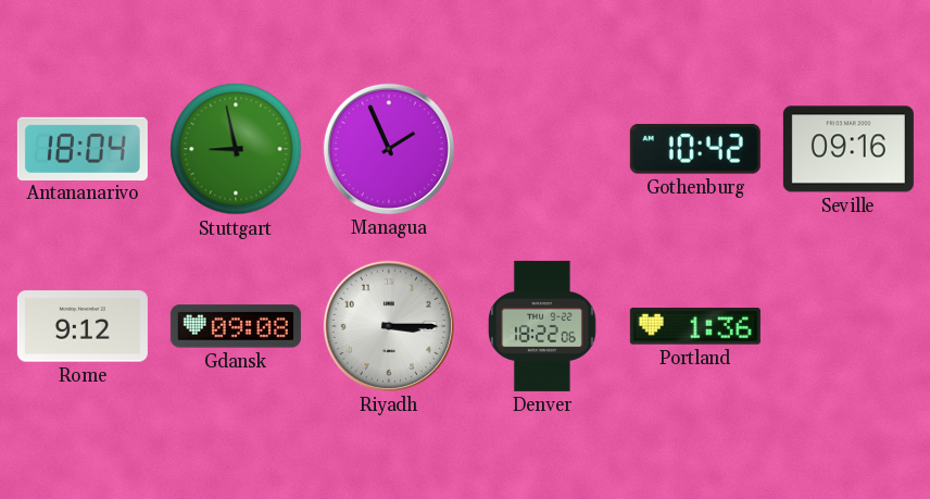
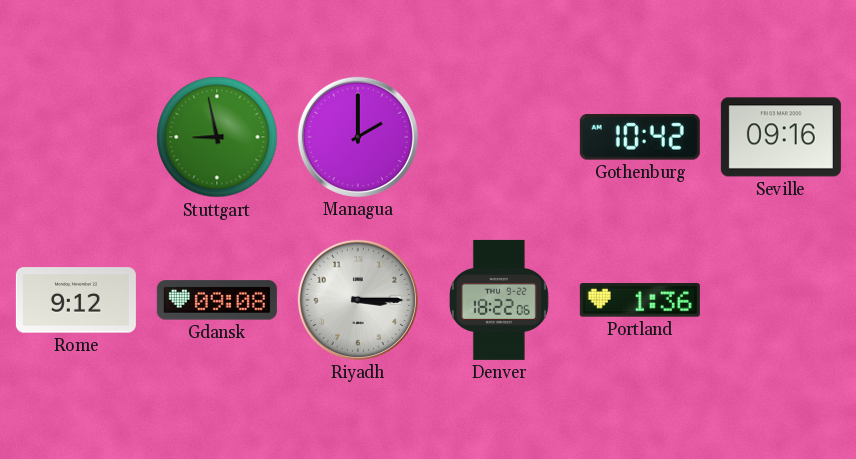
Antananarivo: 18:04 -> none
Managua: 1:56 -> 2:00
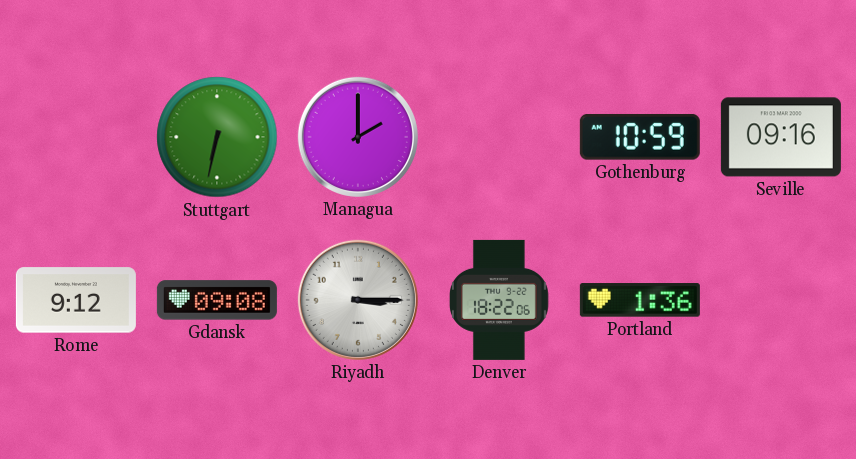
Stuttgart: 8:58 -> 6:32
Gothenburg: 10:42 -> 10:59
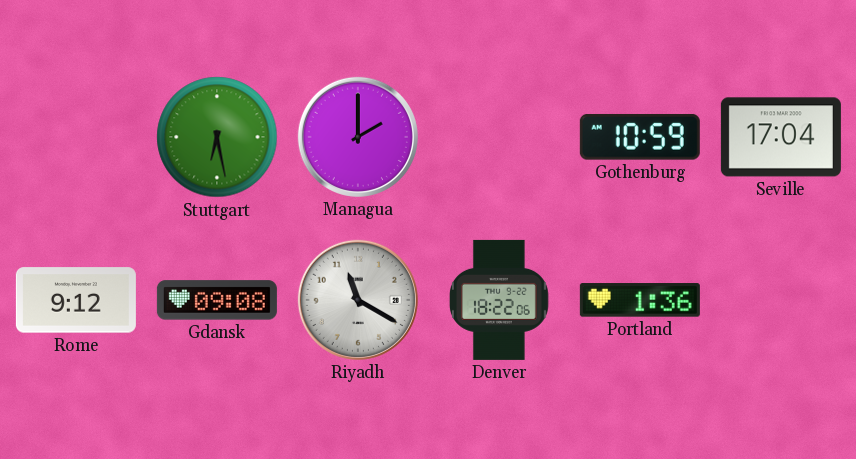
Stuttgart: 6:32 -> 6:28
Seville: 09:16 -> 17:04
Riyadh: 3:15 -> 11:20
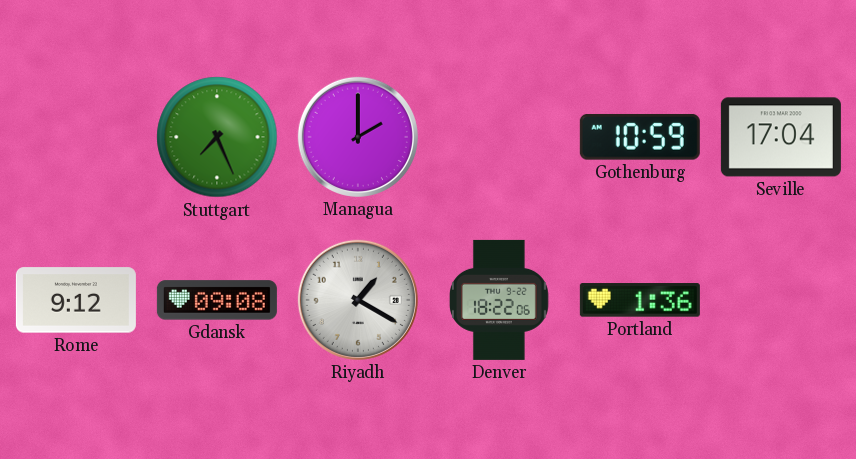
Stuttgart: 6:28 -> 7:26
Riyadh: 11:20 -> 1:20
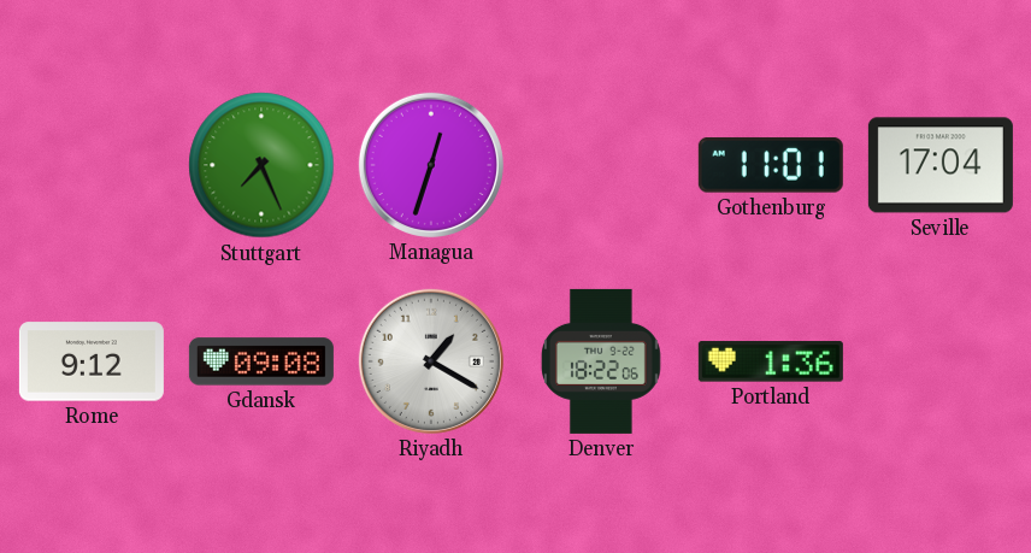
Managua: 2:00 -> 12:33
Gothenburg: 10:59 -> 11:01
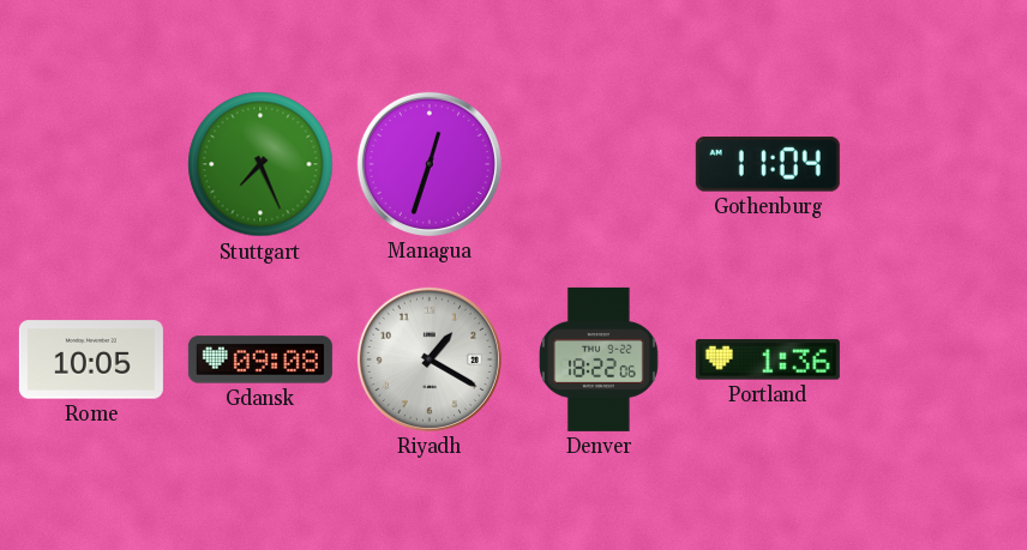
Gothenburg: 11:01 -> 11:04
Seville: 17:04 -> none
Rome: 9:12 -> 10:05
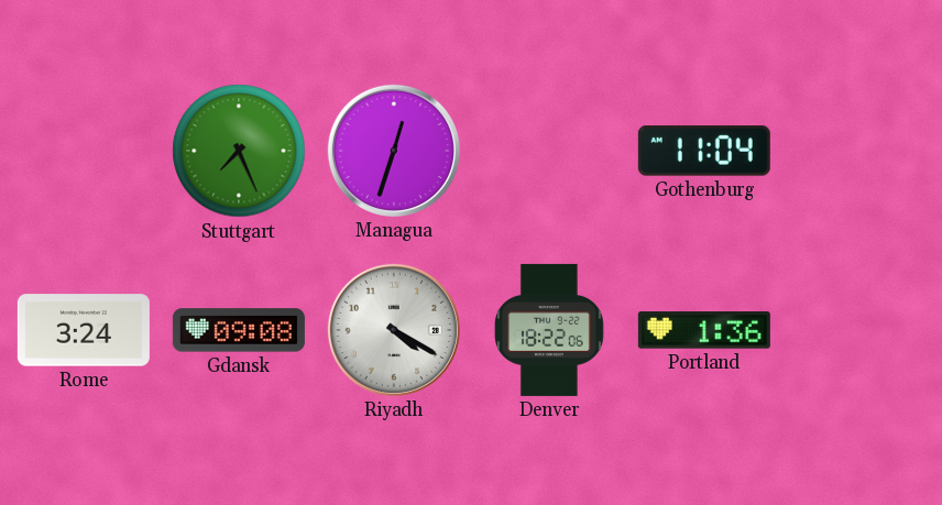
Rome: 10:05 -> 3:24
Riyadh: 1:20 -> 4:20
